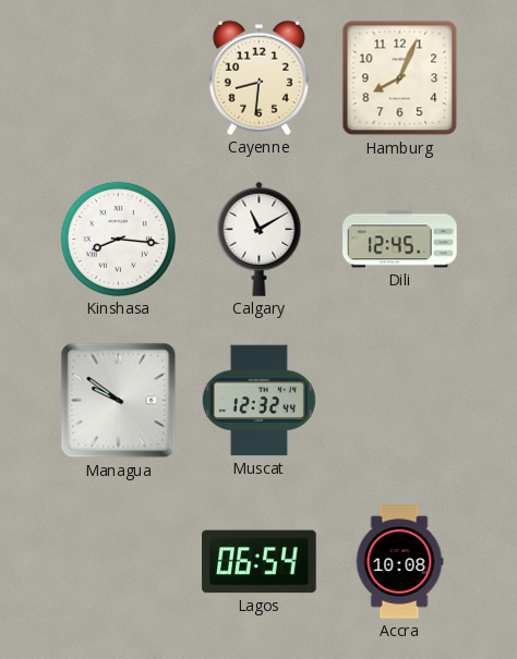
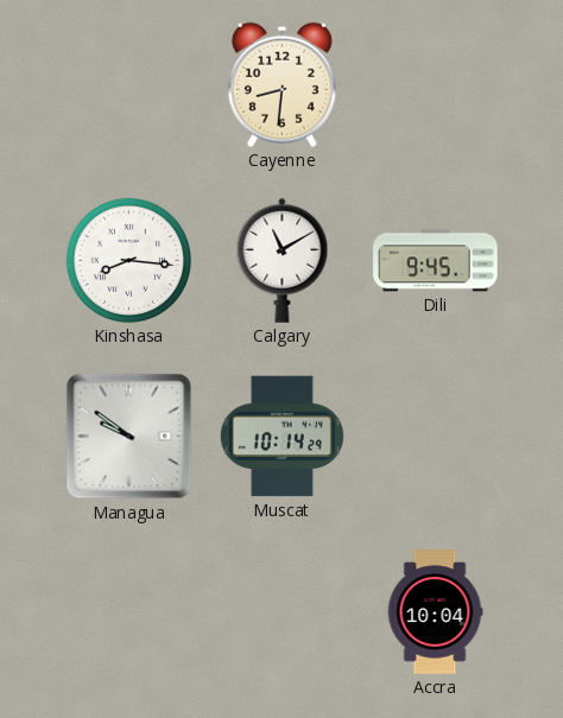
Hamburg: 8:04 -> none
Dili: 12:45 -> 9:45
Muscat: 12:32 -> 10:14
Lagos: 06:54 -> none
Accra: 10:08 -> 10:04
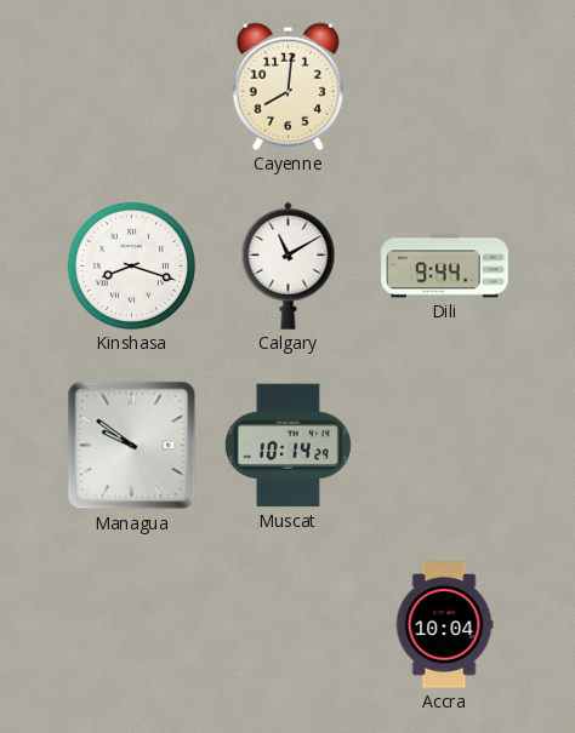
Cayenne: 8:31 -> 8:01
Kinshasa: 8:16 -> 8:18
Dili: 9:45 -> 9:44
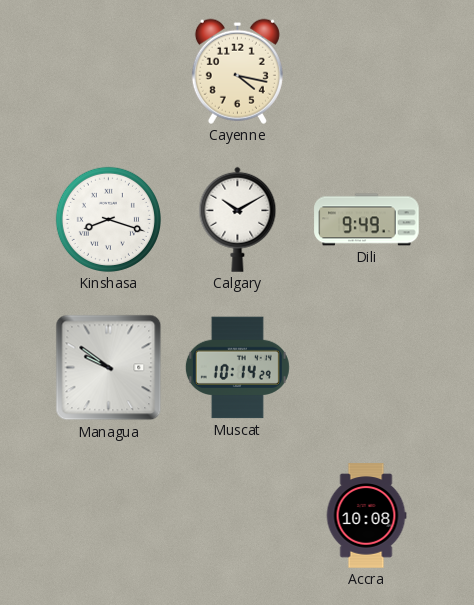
Cayenne: 8:01 -> 4:17
Calgary: 11:10 -> 10:10
Dili: 9:44 -> 9:49
Accra: 10:04 -> 10:08
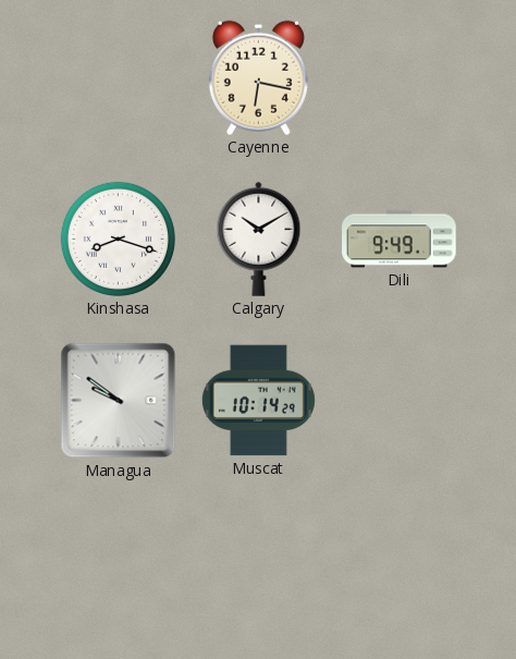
Cayenne: 4:17 -> 6:17
Accra: 10:08 -> none
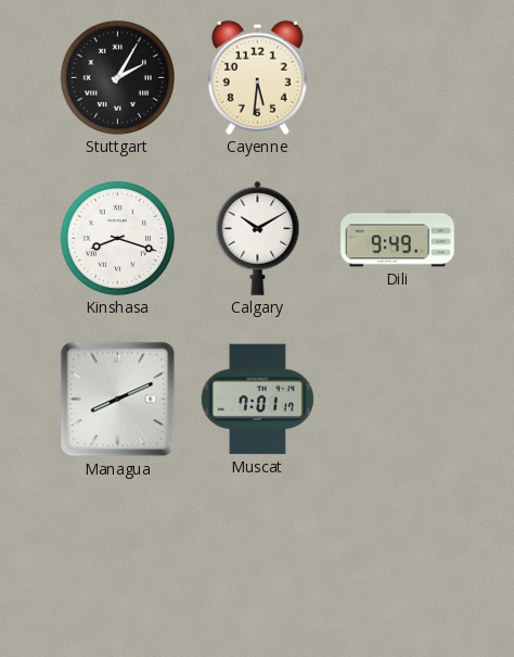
Stuttgart: none -> 2:05
Cayenne: 6:17 -> 5:31
Managua: 9:51 -> 8:11
Muscat: 10:14 -> 7:01
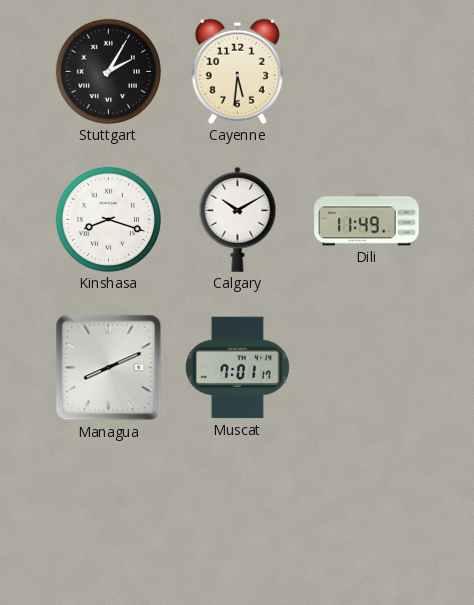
Dili: 9:49 -> 11:49
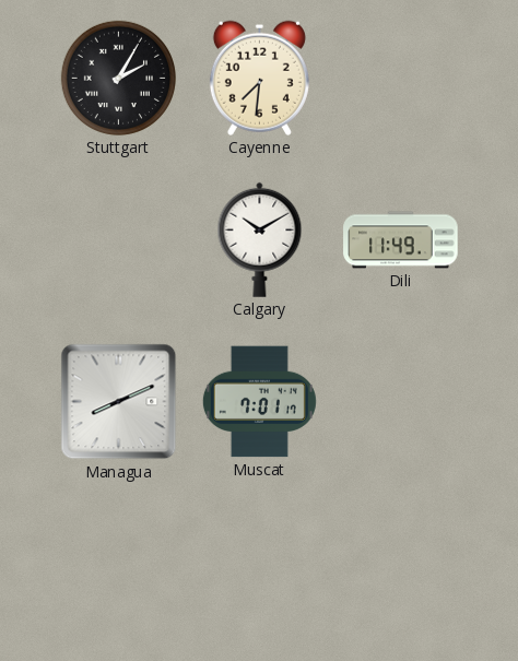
Cayenne: 5:31 -> 7:31
Kinshasa: 8:18 -> none
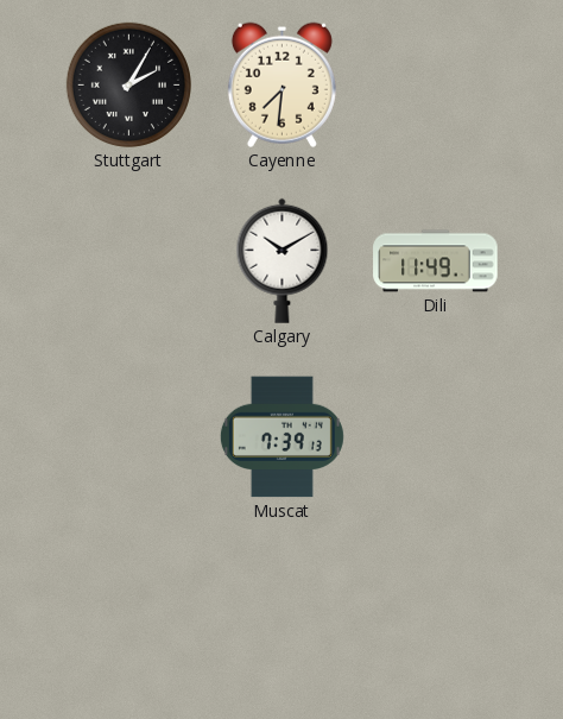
Managua: 8:11 -> none
Muscat: 7:01 -> 7:39
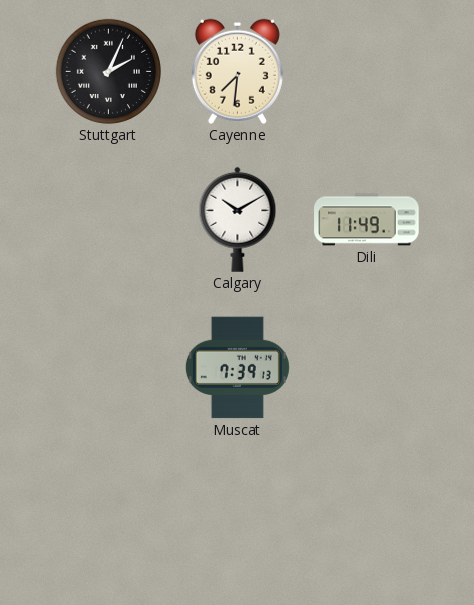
Stuttgart: 2:05 -> 2:04
